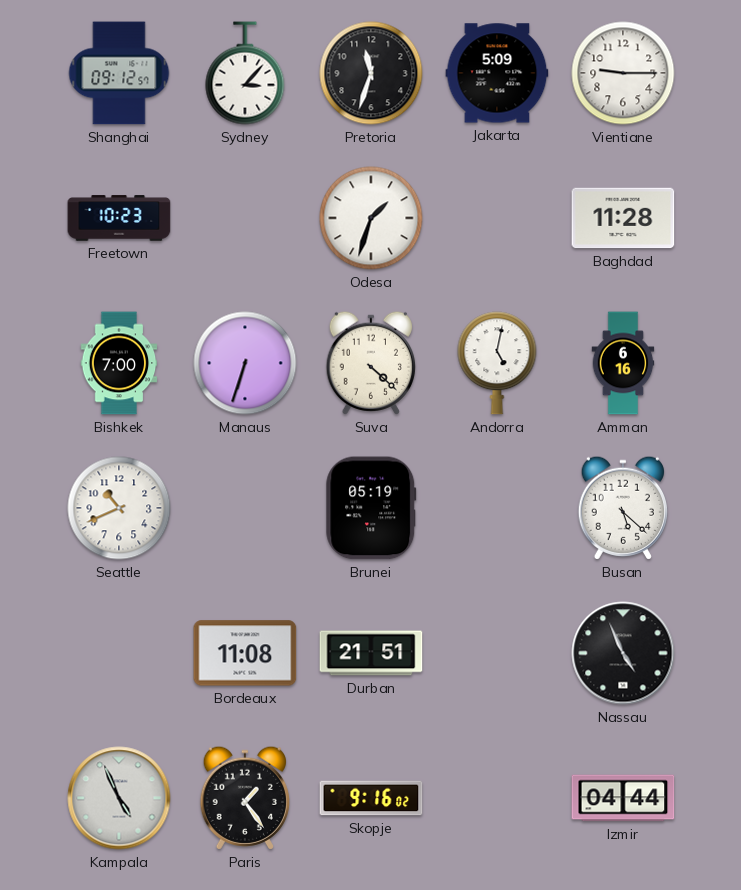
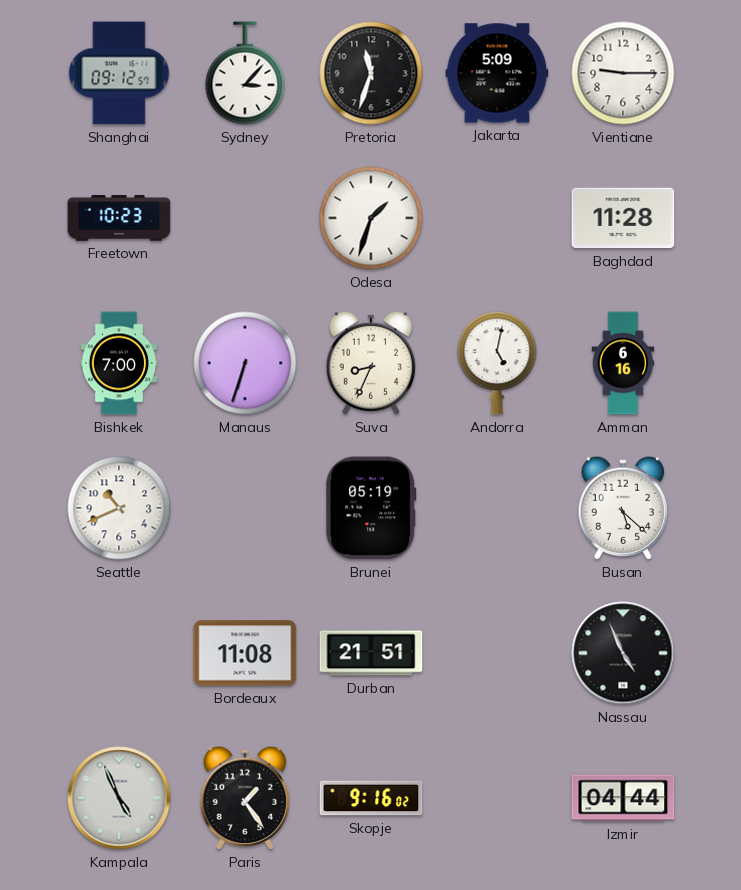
Suva: 4:22 -> 8:34
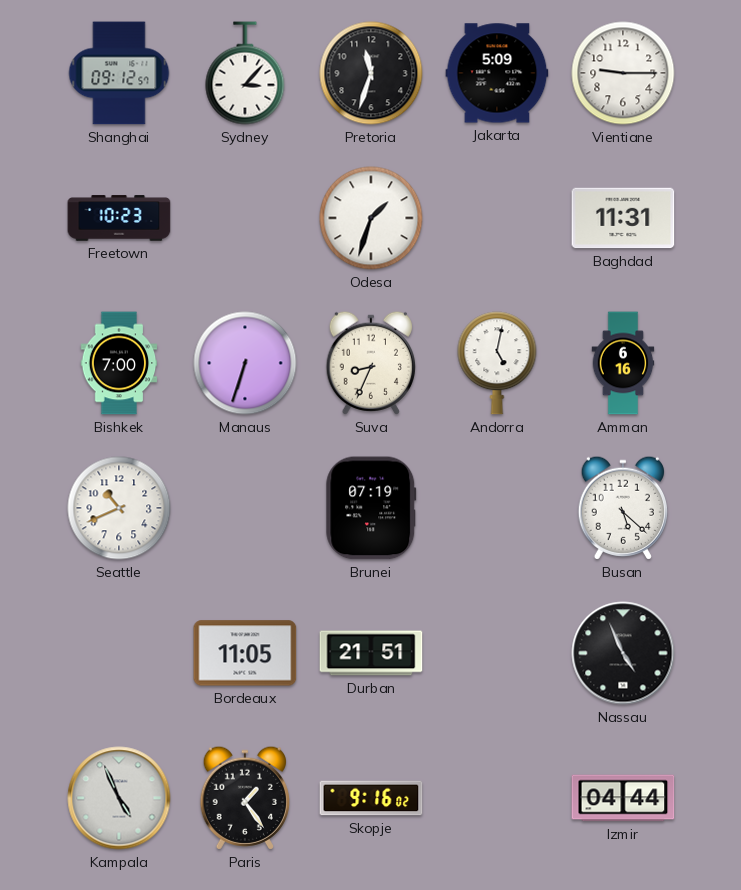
Baghdad: 11:28 -> 11:31
Brunei: 05:19 -> 07:19
Bordeaux: 11:08 -> 11:05
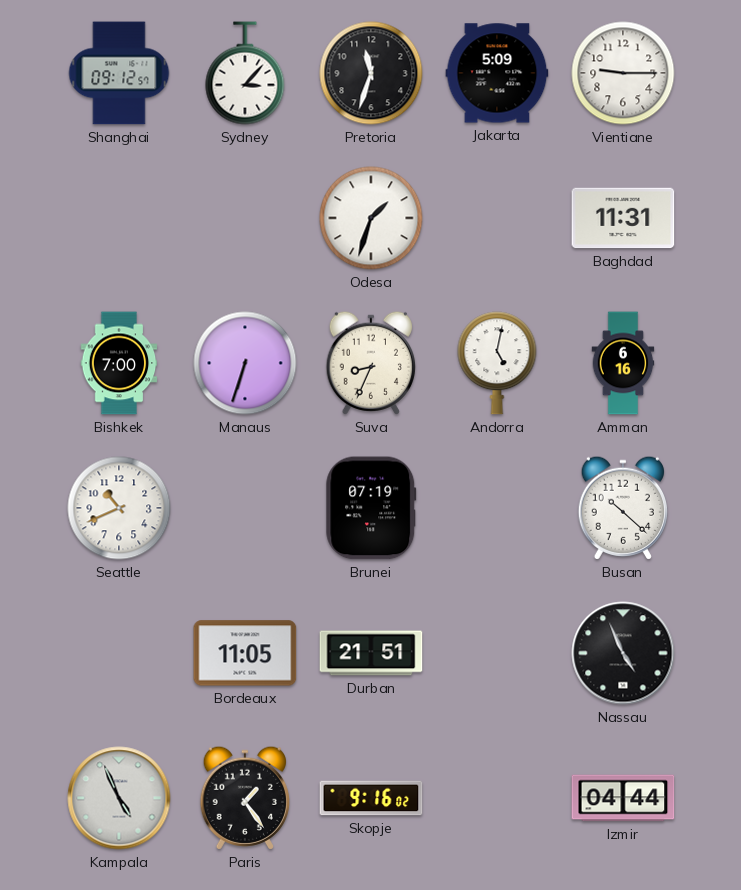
Freetown: 10:23 -> none
Busan: 5:22 -> 10:22
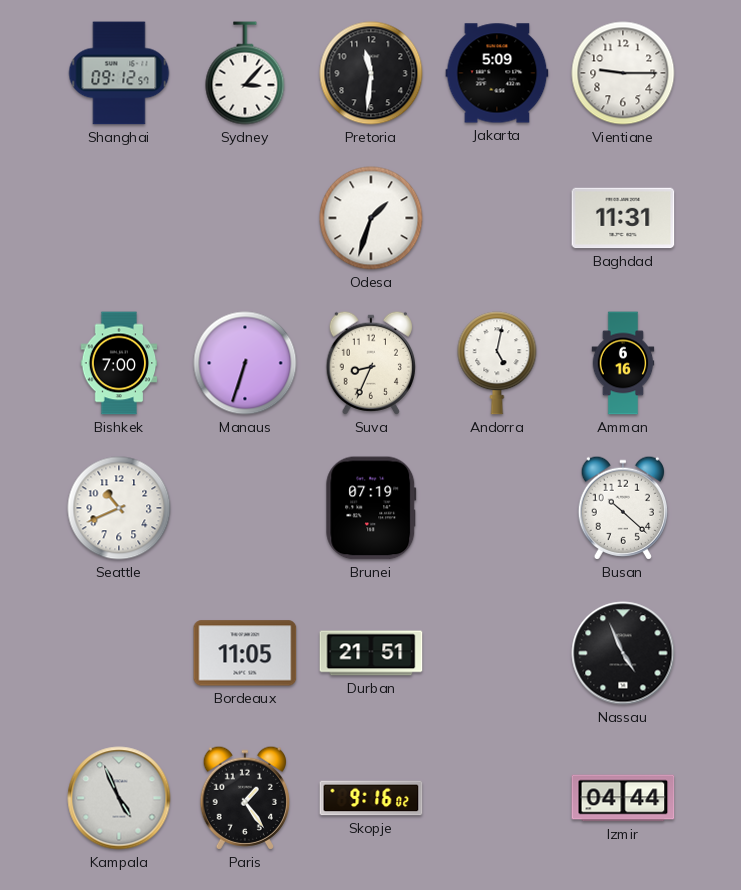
Pretoria: 11:33 -> 11:31
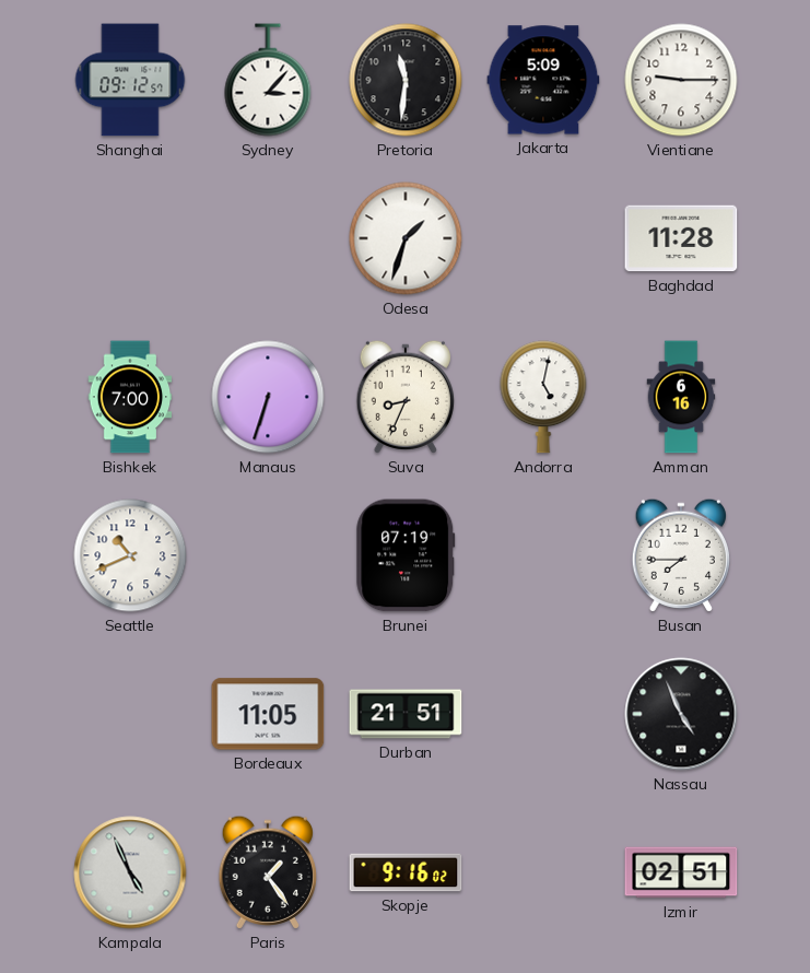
Baghdad: 11:31 -> 11:28
Busan: 10:22 -> 7:45
Izmir: 04:44 -> 02:51
